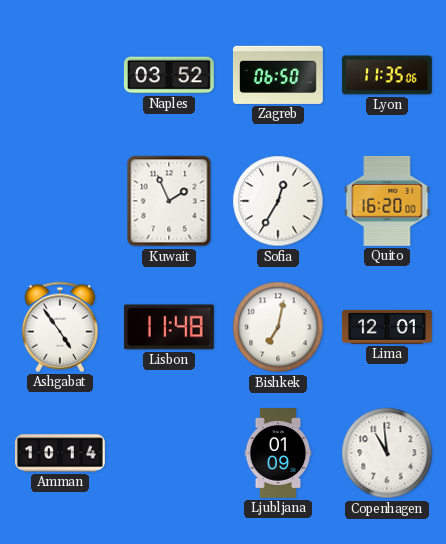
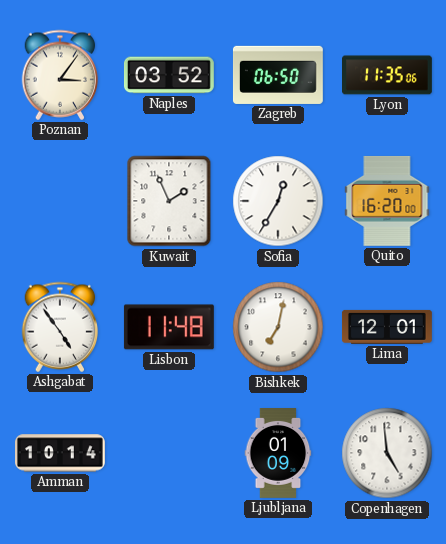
Poznan: none -> 3:06
Copenhagen: 10:59 -> 4:59
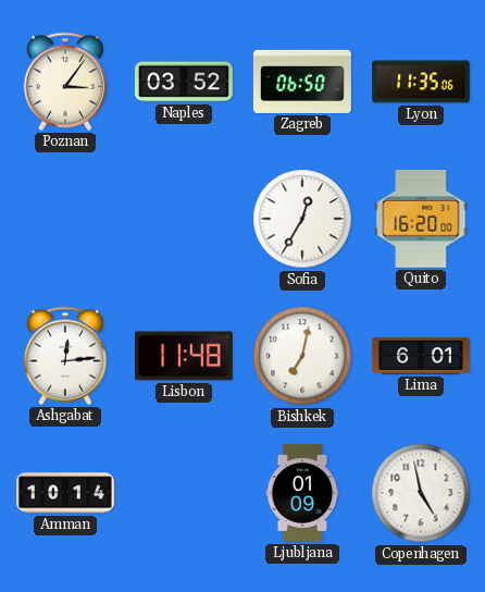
Kuwait: 1:56 -> none
Ashgabat: 4:54 -> 12:14
Lima: 12:01 -> 6:01
Copenhagen: 4:59 -> 4:58
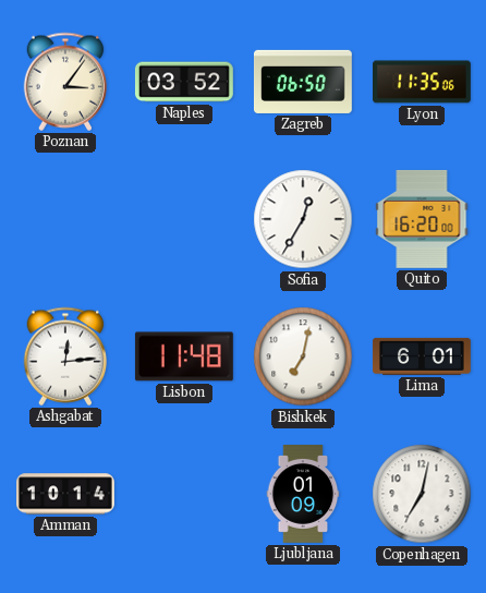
Copenhagen: 4:58 -> 7:02
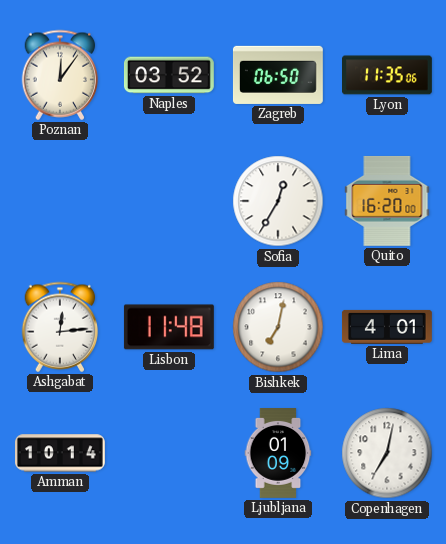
Poznan: 3:06 -> 12:06
Lima: 6:01 -> 4:01
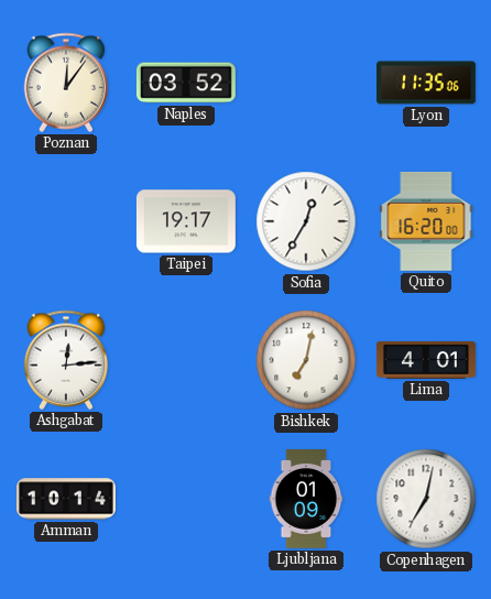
Zagreb: 06:50 -> none
Taipei: none -> 19:17
Lisbon: 11:48 -> none
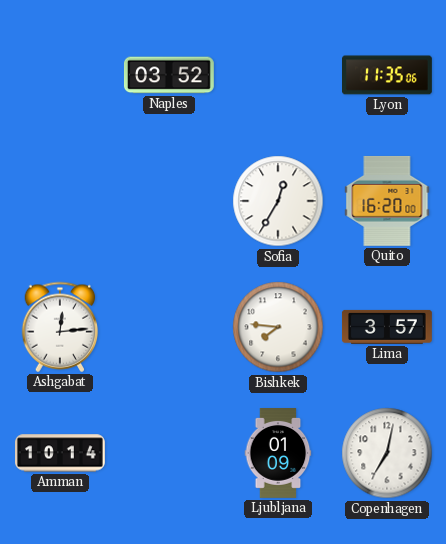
Poznan: 12:06 -> none
Taipei: 19:17 -> none
Bishkek: 7:02 -> 7:46
Lima: 4:01 -> 3:57
